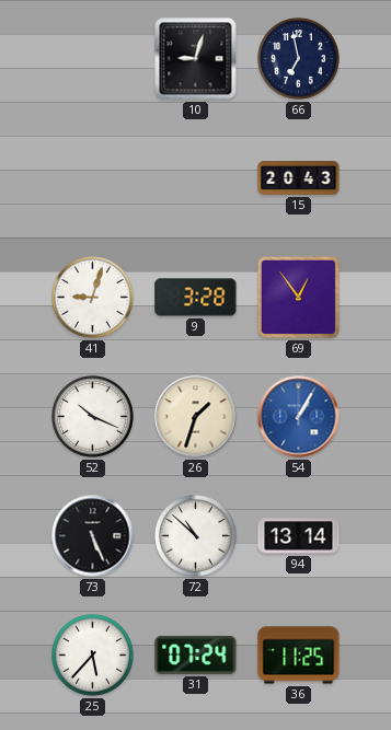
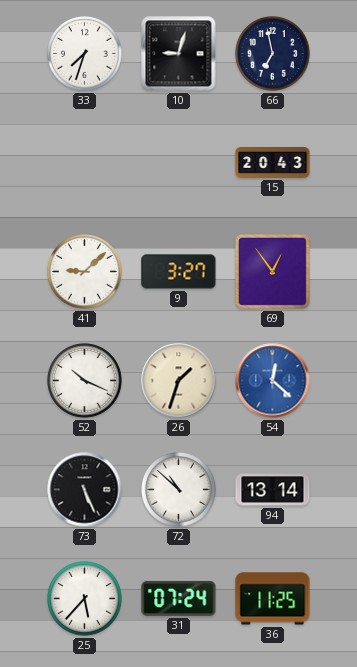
33: none -> 7:33
41: 9:03 -> 9:08
9: 3:28 -> 3:27
54: 1:05 -> 12:22
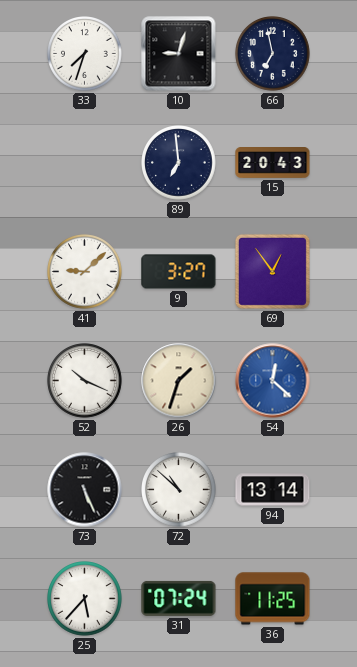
89: none -> 6:59
